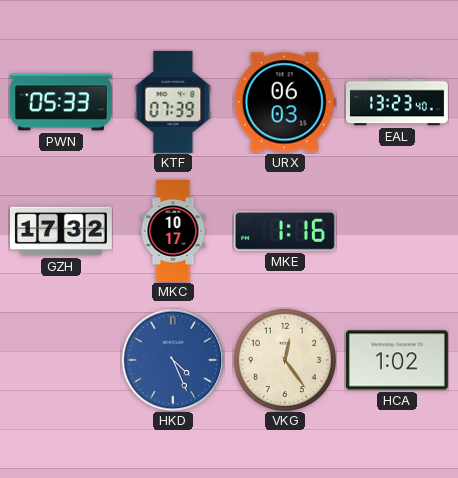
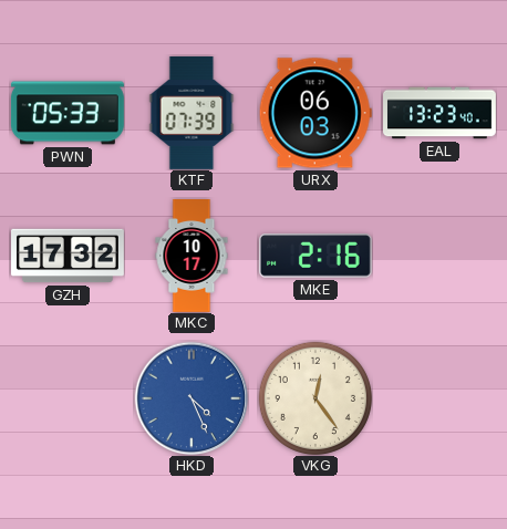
MKE: 1:16 -> 2:16
HCA: 1:02 -> none
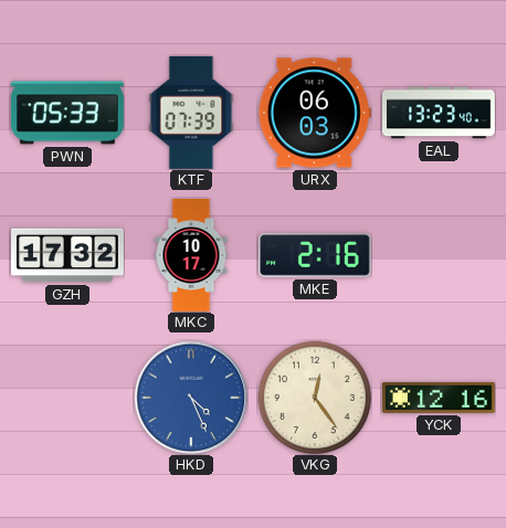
YCK: none -> 12:16
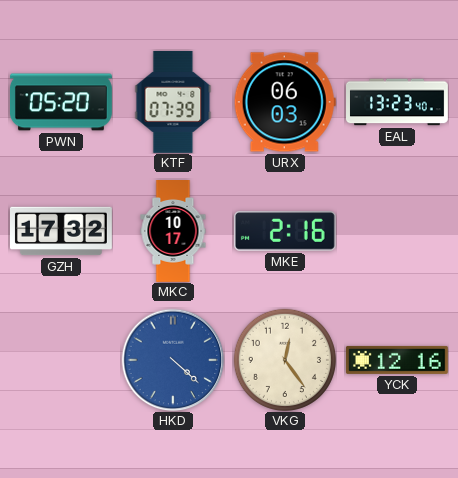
PWN: 05:33 -> 05:20
HKD: 4:26 -> 4:22
